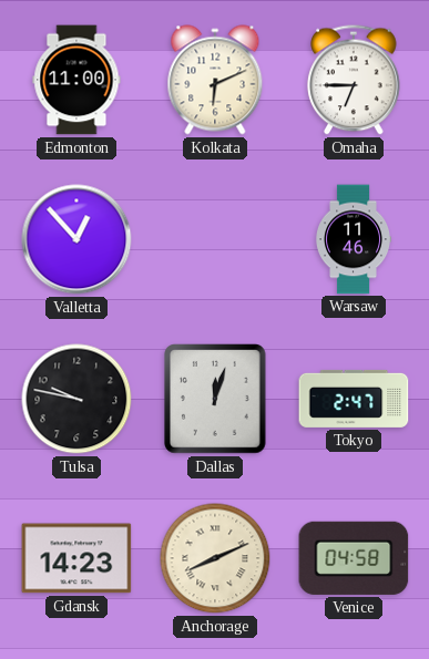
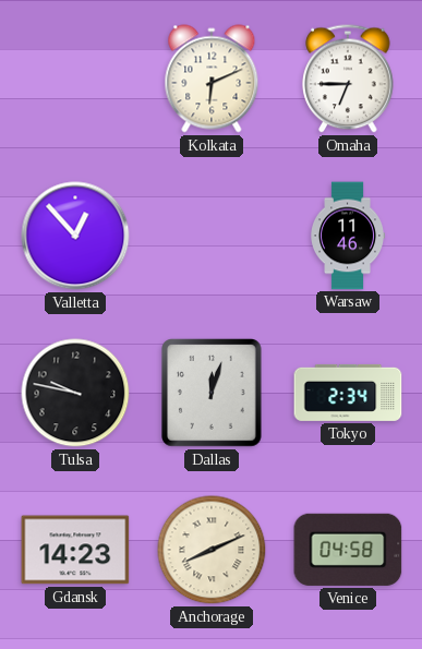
Edmonton: 11:00 -> none
Tokyo: 2:47 -> 2:34
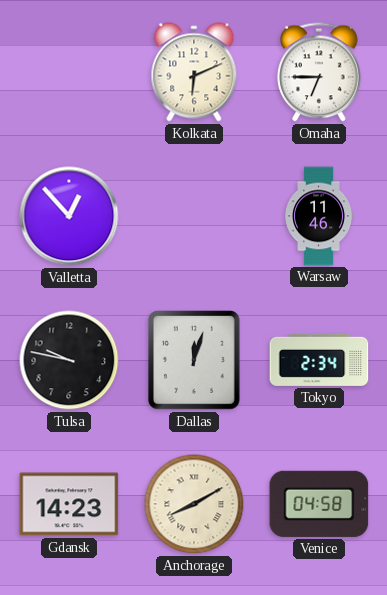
Anchorage: 8:11 -> 8:10
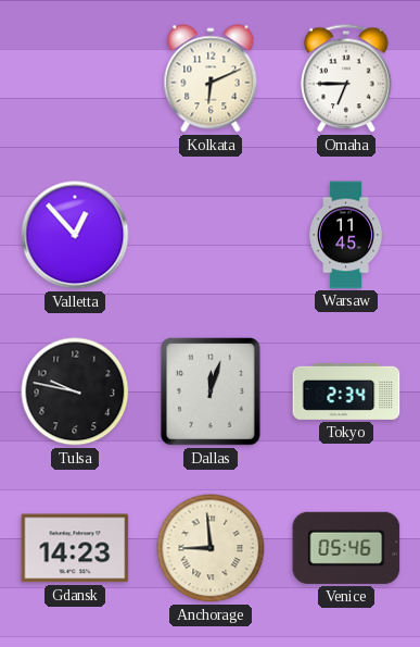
Warsaw: 11:46 -> 11:45
Anchorage: 8:10 -> 8:59
Venice: 04:58 -> 05:46
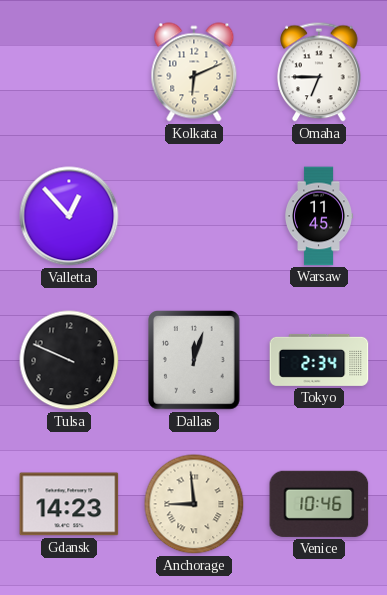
Tulsa: 9:47 -> 9:49
Venice: 05:46 -> 10:46
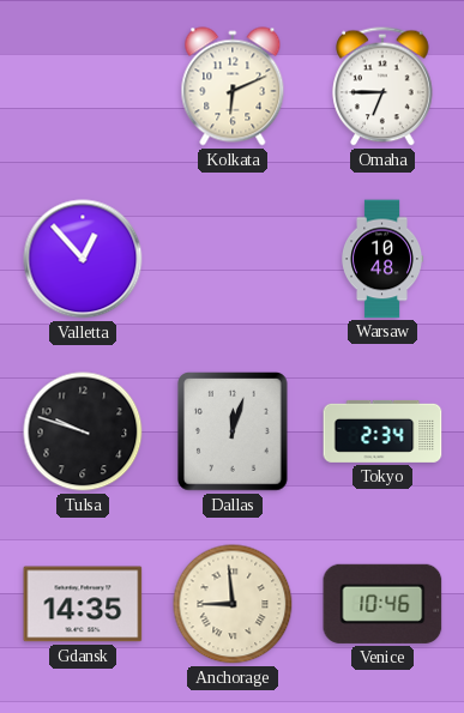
Warsaw: 11:45 -> 10:48
Tulsa: 9:49 -> 9:48
Gdansk: 14:23 -> 14:35
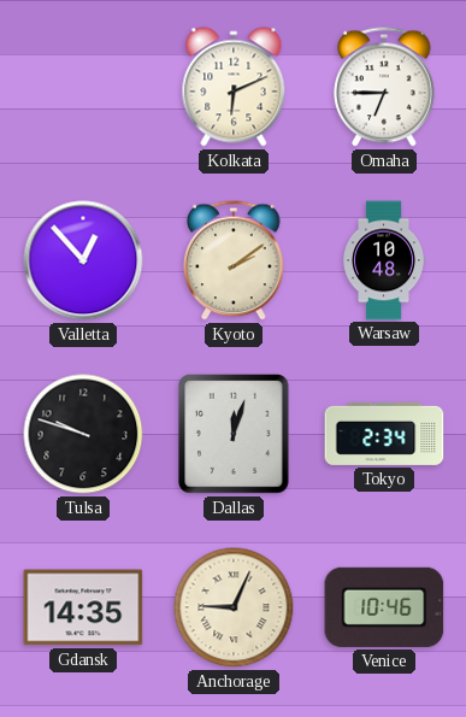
Kyoto: none -> 2:09
Anchorage: 8:59 -> 9:04
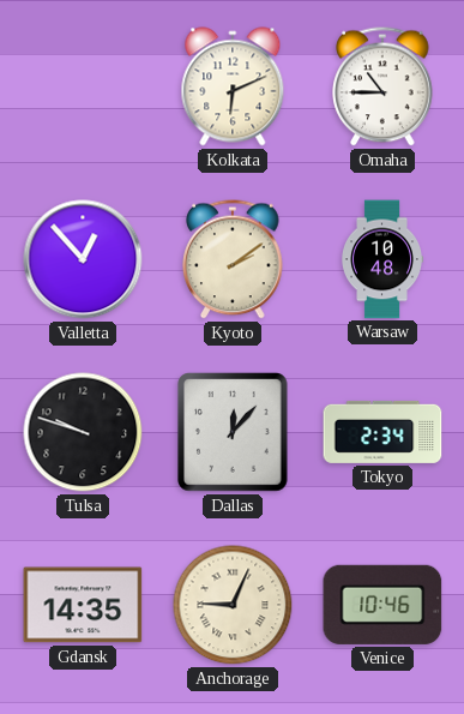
Omaha: 6:45 -> 10:45
Dallas: 12:03 -> 12:07
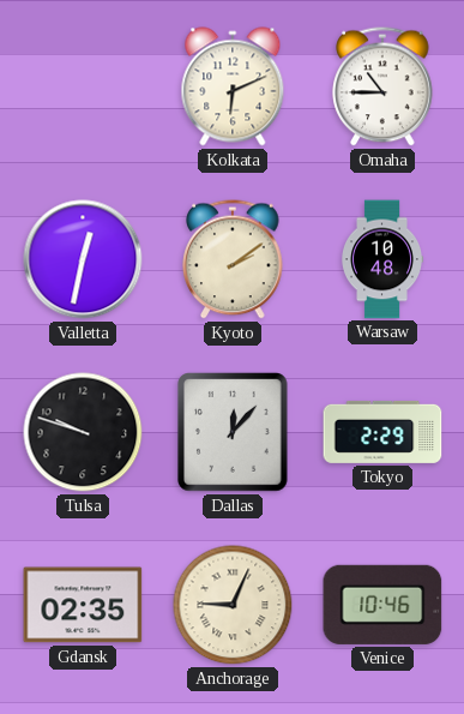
Valletta: 12:53 -> 12:32
Tokyo: 2:34 -> 2:29
Gdansk: 14:35 -> 02:35
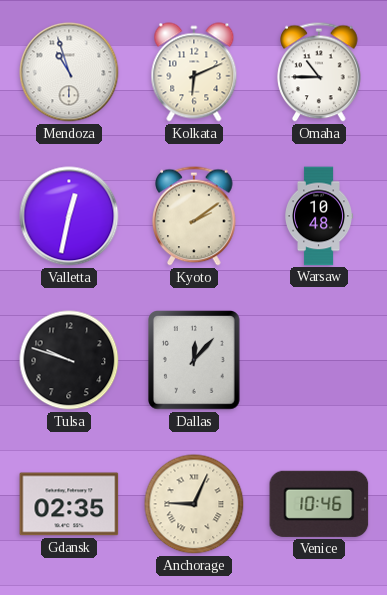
Mendoza: none -> 10:57
Tokyo: 2:29 -> none
